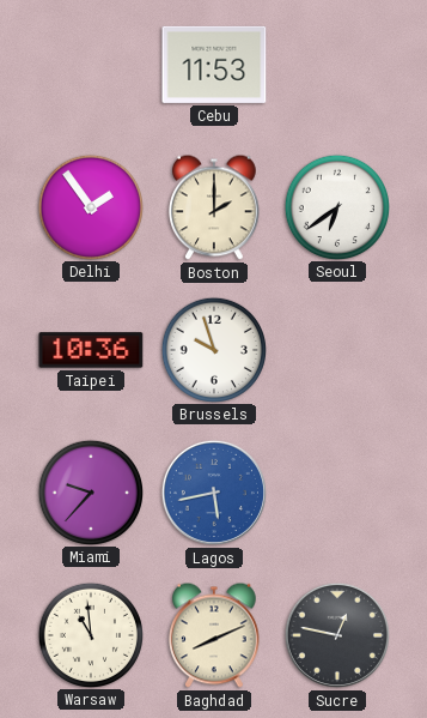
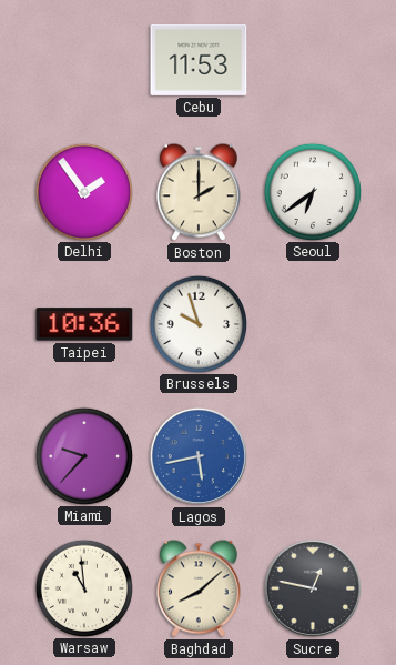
Baghdad: 8:11 -> 8:08
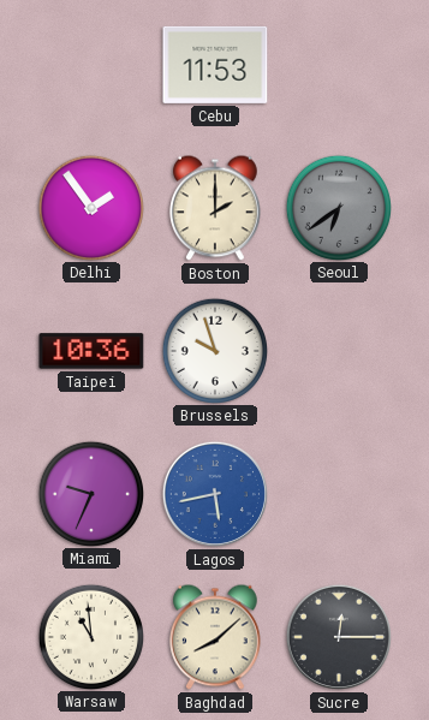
Seoul dial: white -> grey
Miami: 9:37 -> 9:34
Sucre: 12:47 -> 12:15
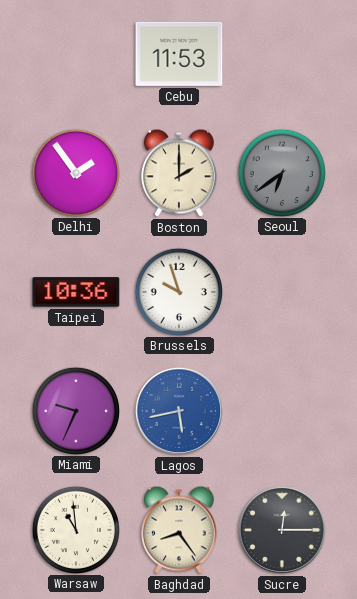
Baghdad: 8:08 -> 8:24
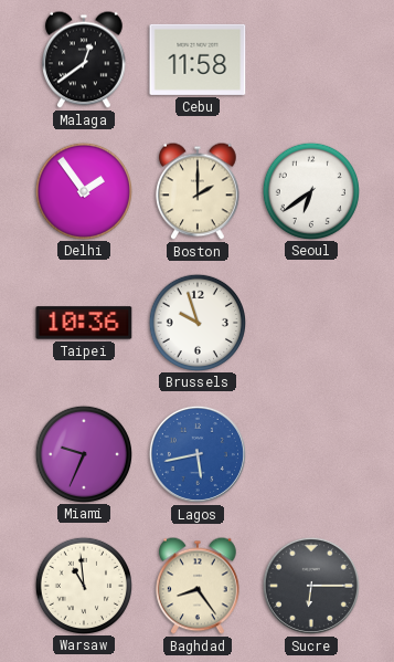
Malaga: none -> 12:39
Cebu: 11:53 -> 11:58
Seoul dial: grey -> white
Sucre: 12:15 -> 6:15
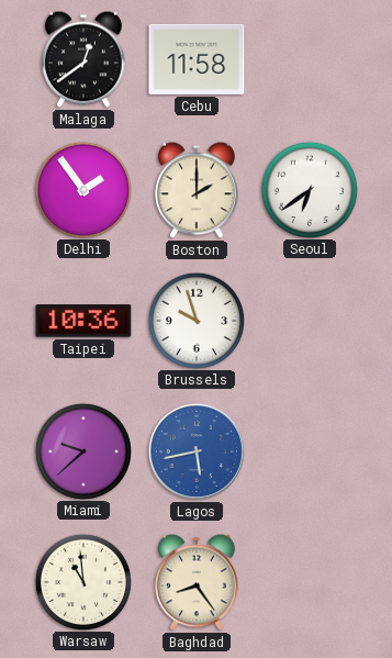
Miami: 9:34 -> 9:38
Sucre: 6:15 -> none
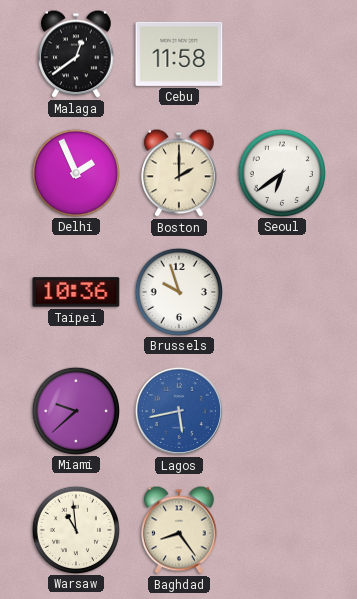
Delhi: 1:54 -> 1:56
